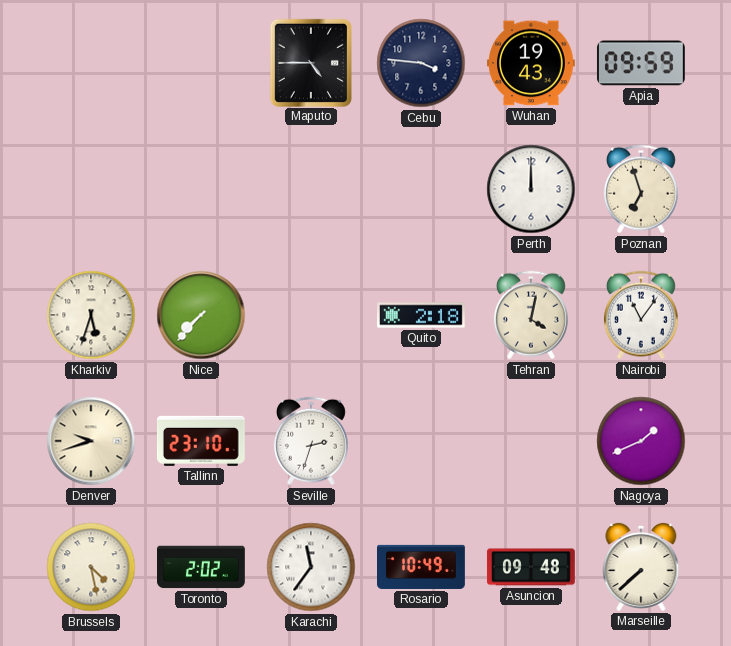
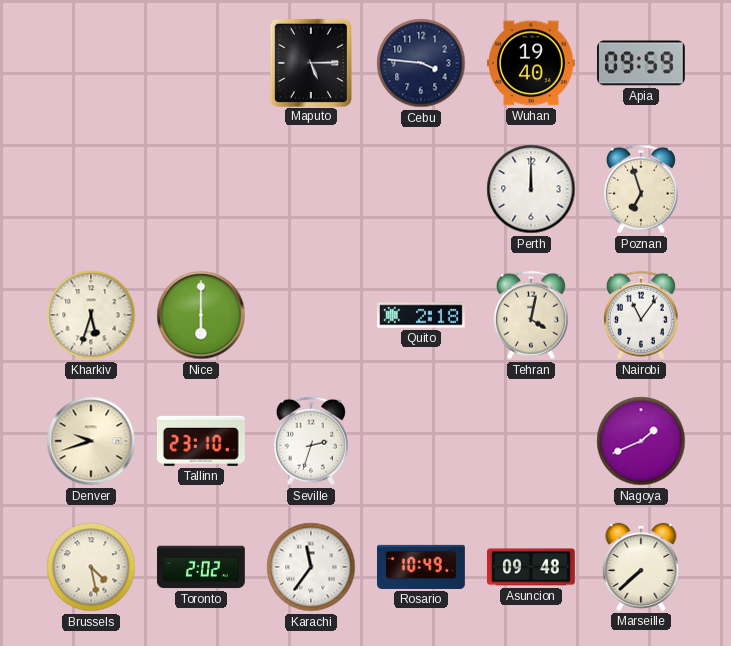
Maputo: 4:45 -> 5:15
Wuhan: 19:43 -> 19:40
Nice: 7:37 -> 6:00
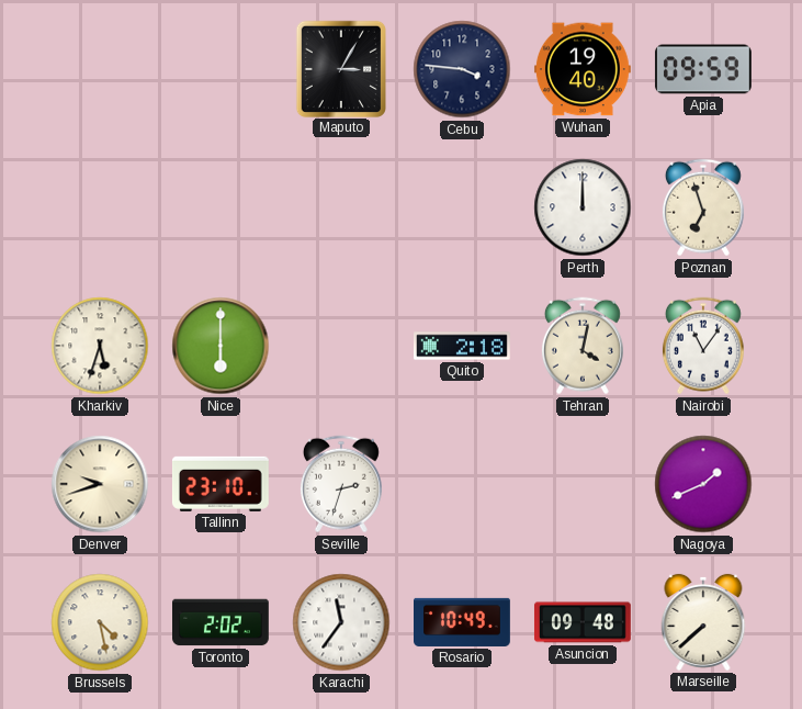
Maputo: 5:15 -> 3:05
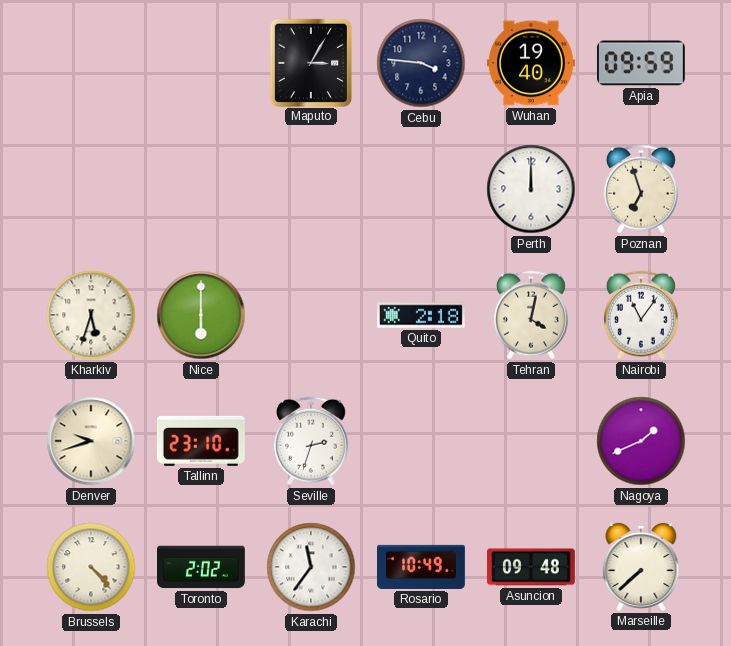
Brussels: 4:28 -> 4:23
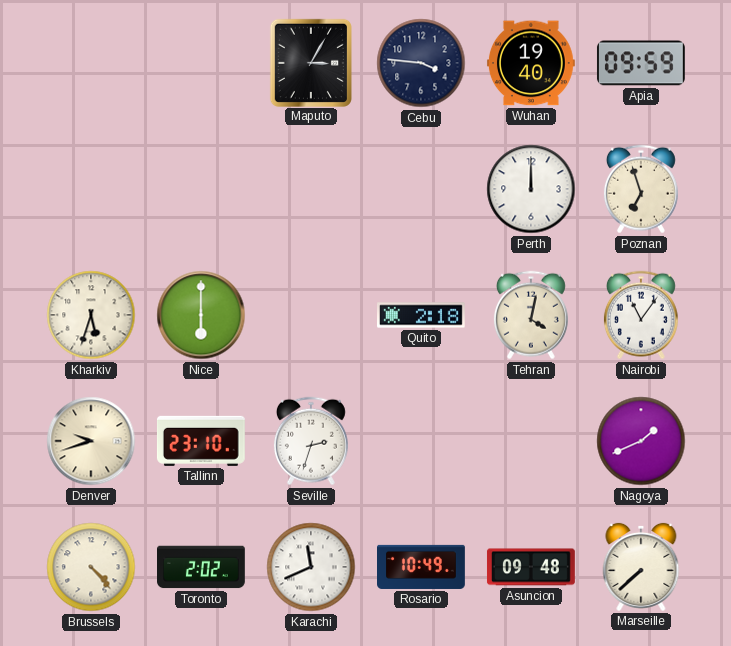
Karachi: 11:36 -> 11:41
